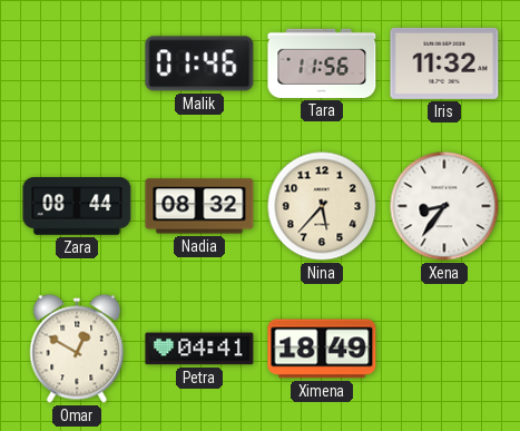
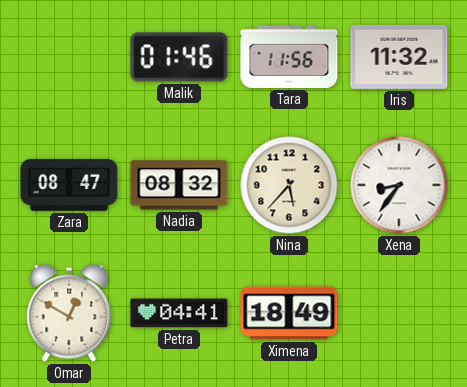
Zara: 08:44 -> 08:47
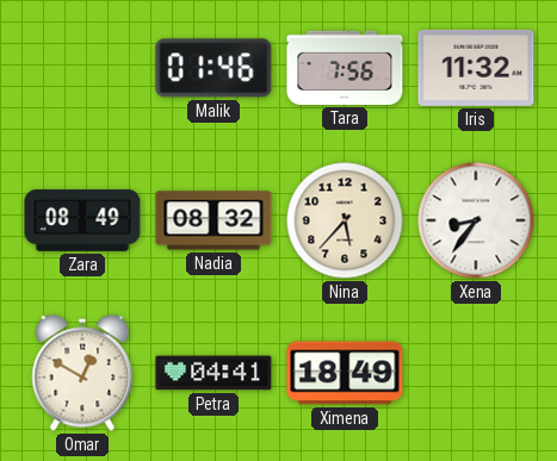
Tara: 11:56 -> 7:56
Zara: 08:47 -> 08:49
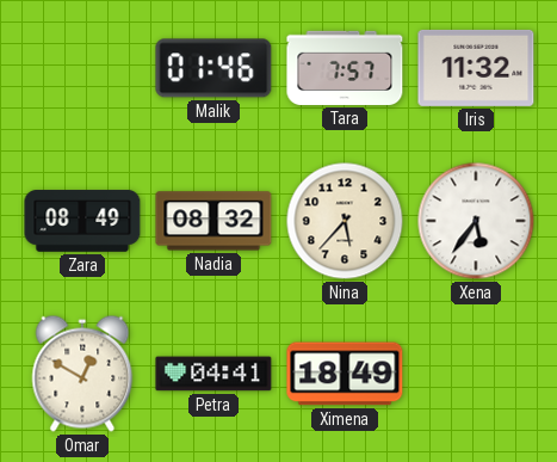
Tara: 7:56 -> 7:57
Xena: 8:36 -> 5:36
